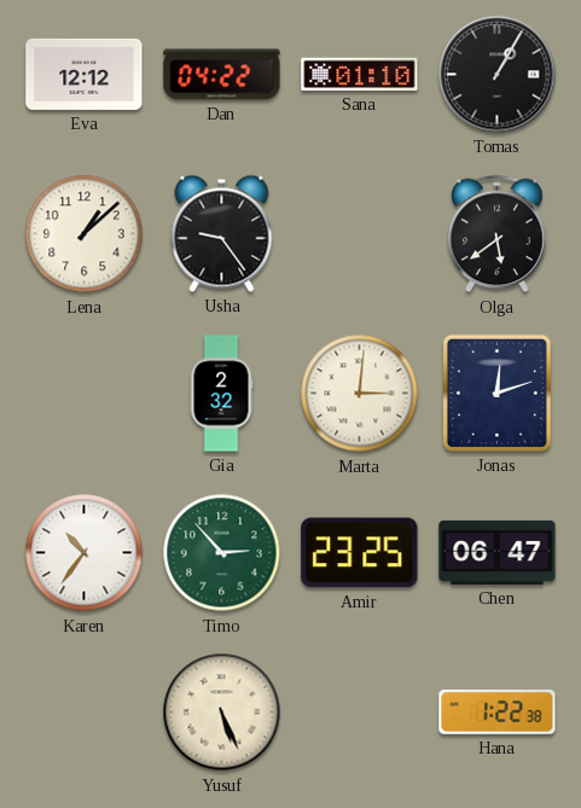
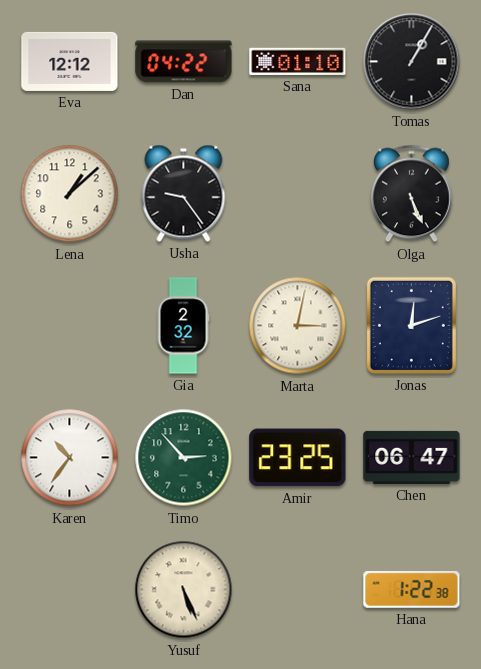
Olga: 5:39 -> 5:26
Marta: 3:01 -> 3:02
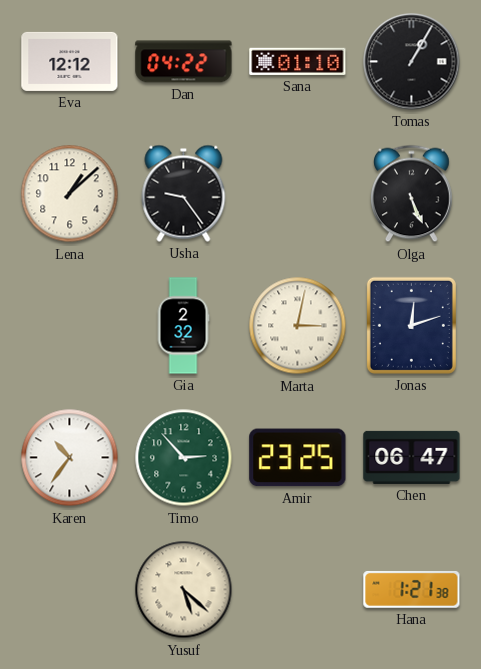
Yusuf: 5:26 -> 5:22
Hana: 1:22 -> 1:21
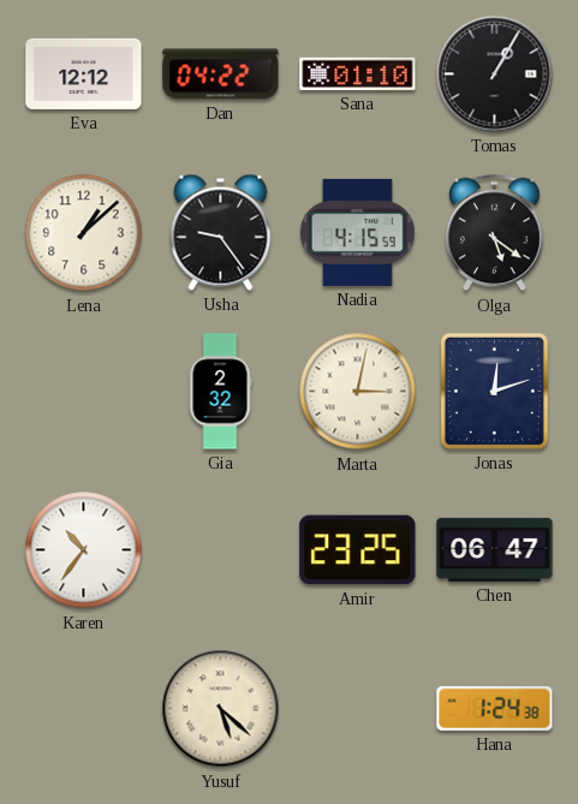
Nadia: none -> 4:15
Olga: 5:26 -> 5:21
Timo: 2:53 -> none
Hana: 1:21 -> 1:24
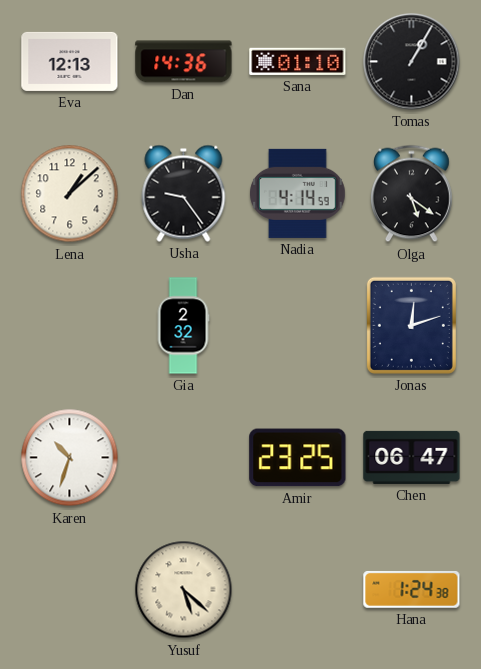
Eva: 12:12 -> 12:13
Dan: 04:22 -> 14:36
Nadia: 4:15 -> 4:14
Marta: 3:02 -> none
Karen: 10:36 -> 10:33
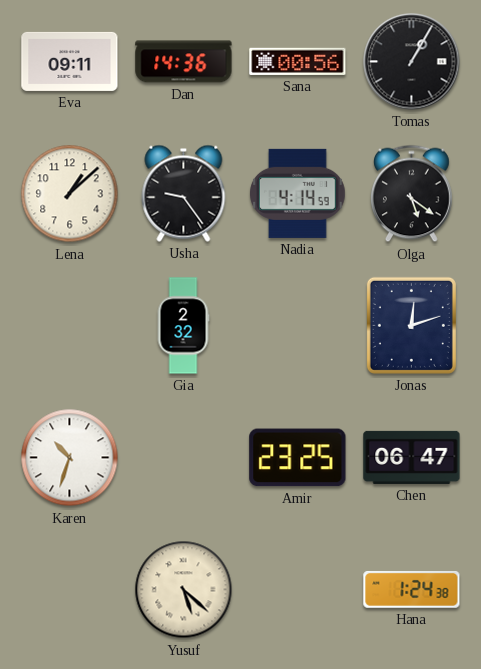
Eva: 12:13 -> 09:11
Sana: 01:10 -> 00:56
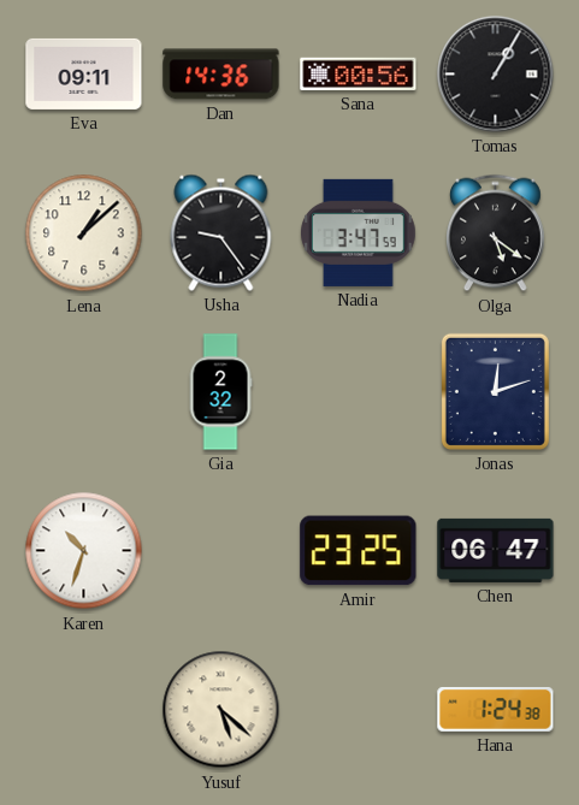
Nadia: 4:14 -> 3:47
